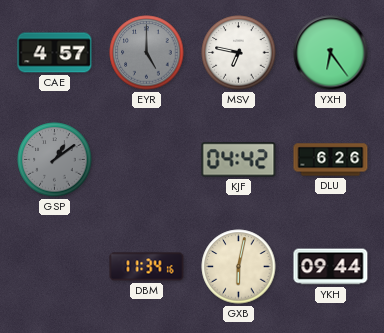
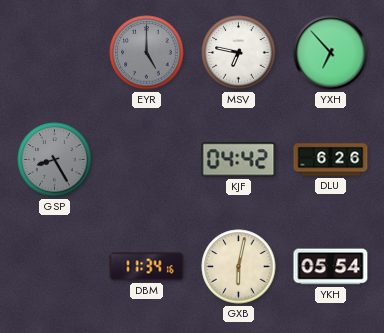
CAE: 4:57 -> none
YXH: 6:24 -> 6:53
GSP: 1:09 -> 8:25
YKH: 09:44 -> 05:54
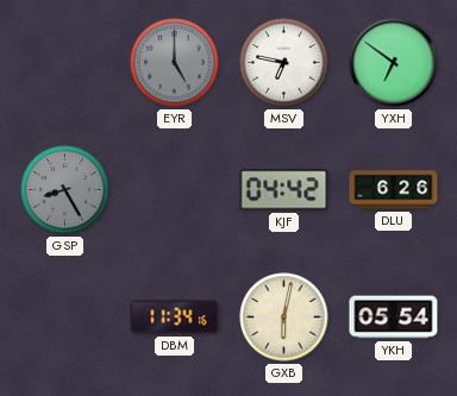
YXH: 6:53 -> 6:51
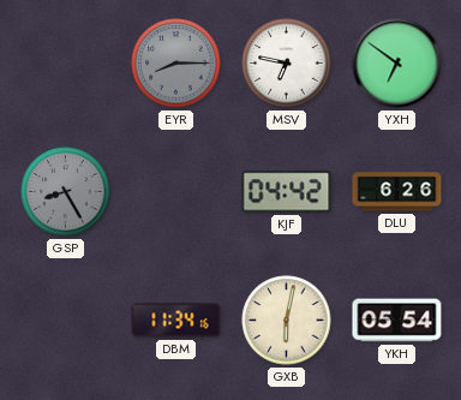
EYR: 5:00 -> 8:15
